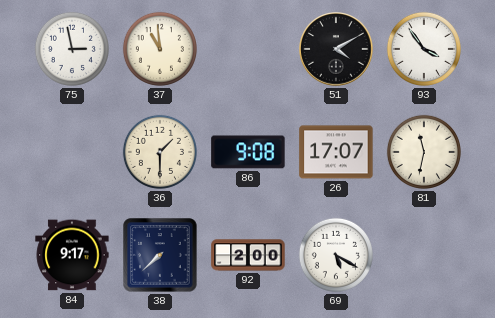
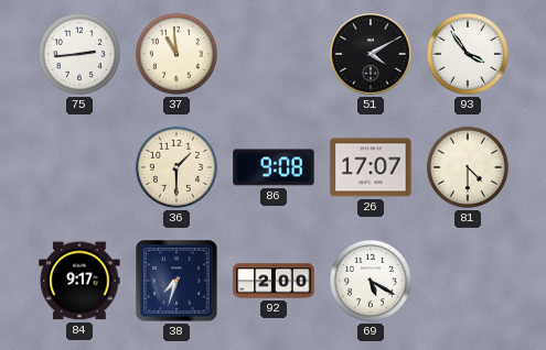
75: 2:58 -> 2:44
81: 11:32 -> 4:30
38: 7:38 -> 7:33
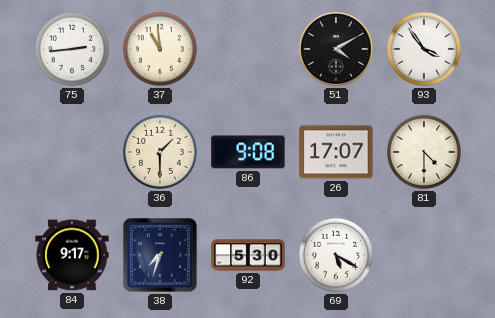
92: 2:00 -> 5:30
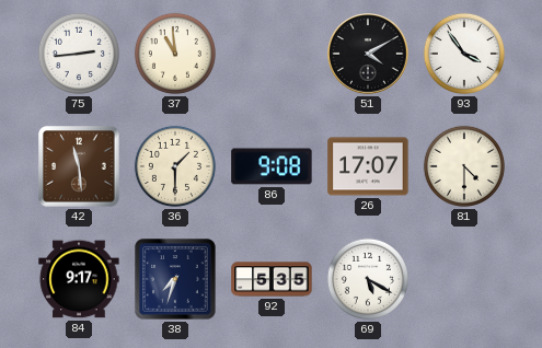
42: none -> 11:29
92: 5:30 -> 5:35
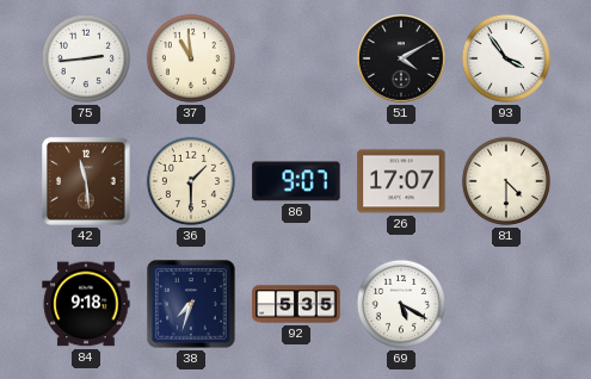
86: 9:08 -> 9:07
84: 9:17 -> 9:18
